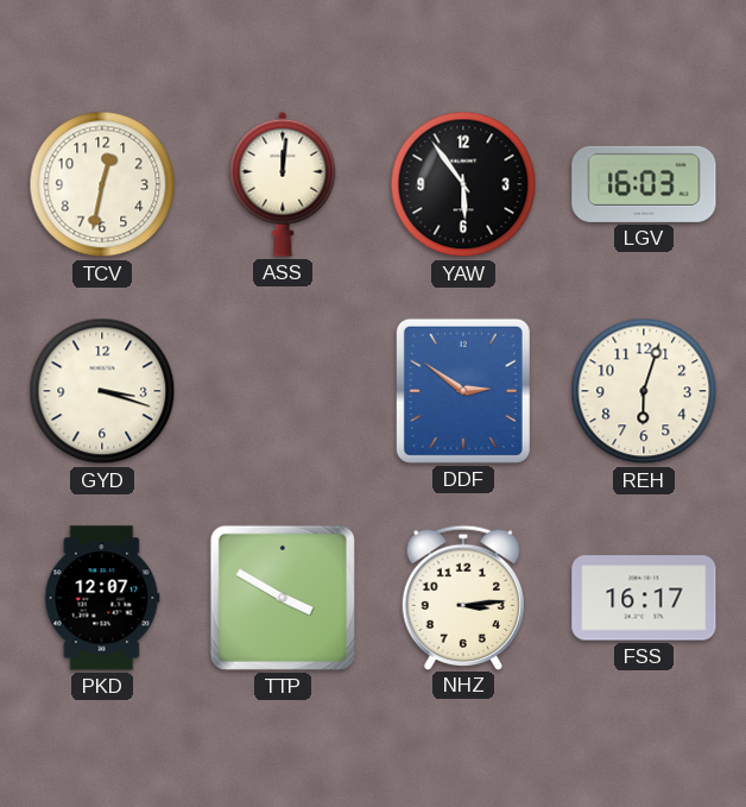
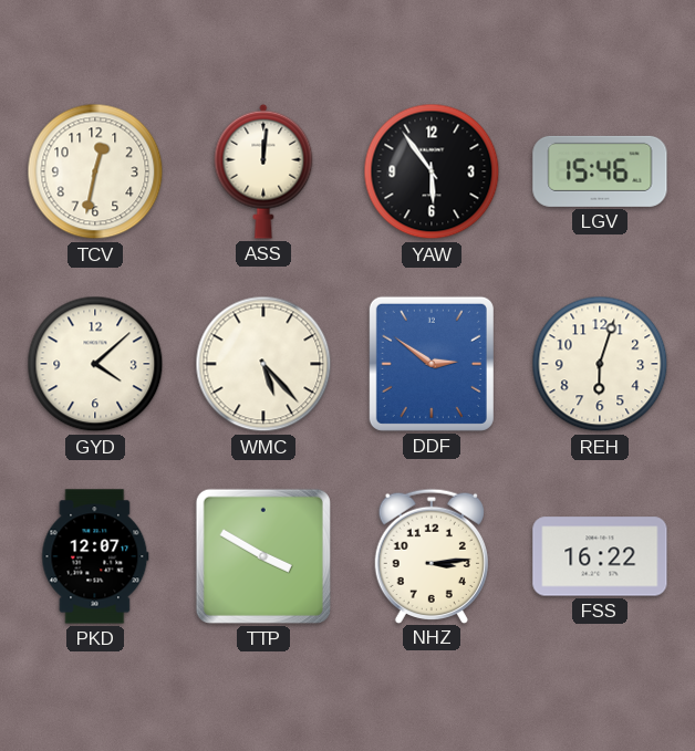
LGV: 16:03 -> 15:46
GYD: 3:18 -> 4:08
WMC: none -> 5:23
FSS: 16:17 -> 16:22
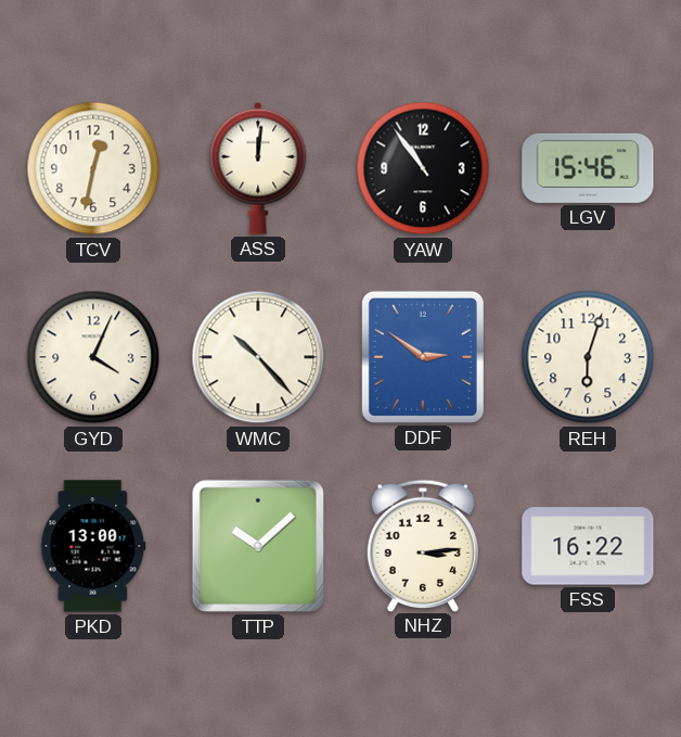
YAW: 5:54 -> 10:54
GYD: 4:08 -> 4:04
WMC: 5:23 -> 10:23
PKD: 12:07 -> 13:00
TTP: 3:50 -> 10:08
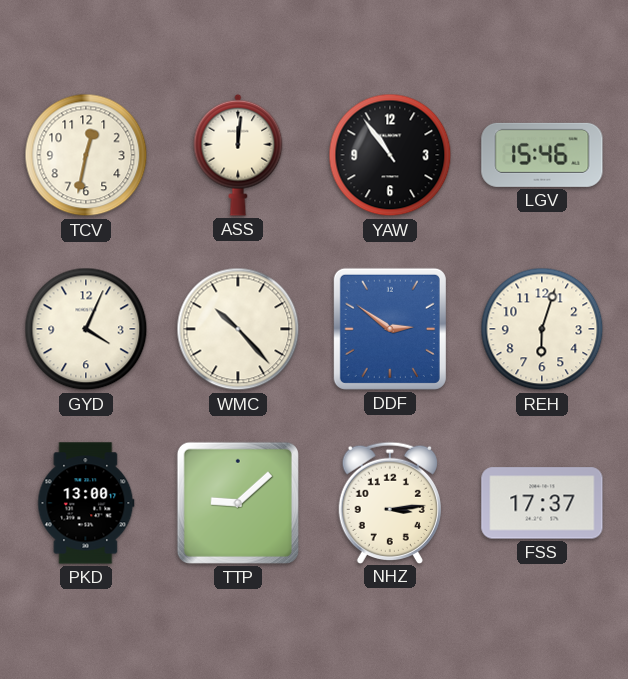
TTP: 10:08 -> 9:08
FSS: 16:22 -> 17:37
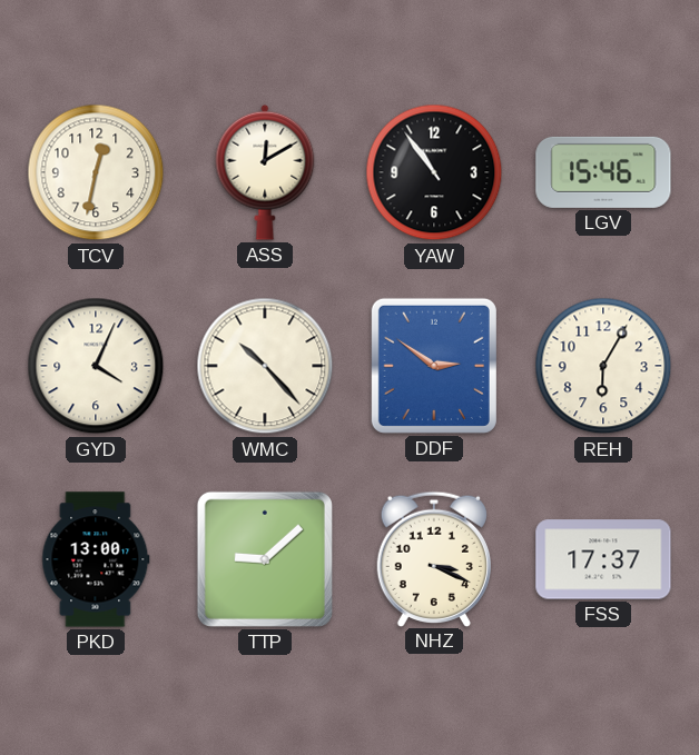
ASS: 12:01 -> 12:10
REH: 6:03 -> 6:05
NHZ: 3:14 -> 3:19
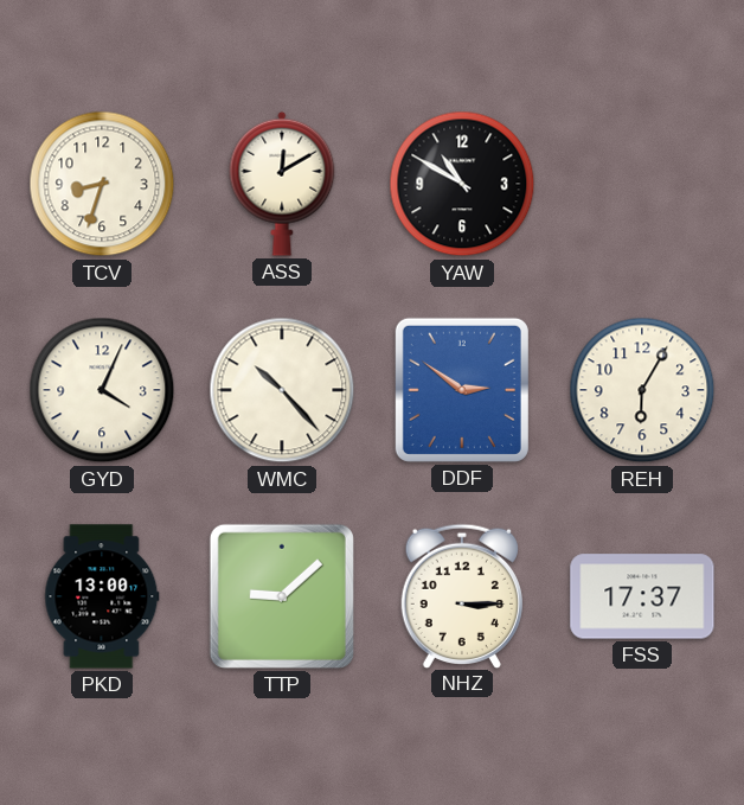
TCV: 12:32 -> 8:33
YAW: 10:54 -> 10:50
LGV: 15:46 -> none
NHZ: 3:19 -> 3:15
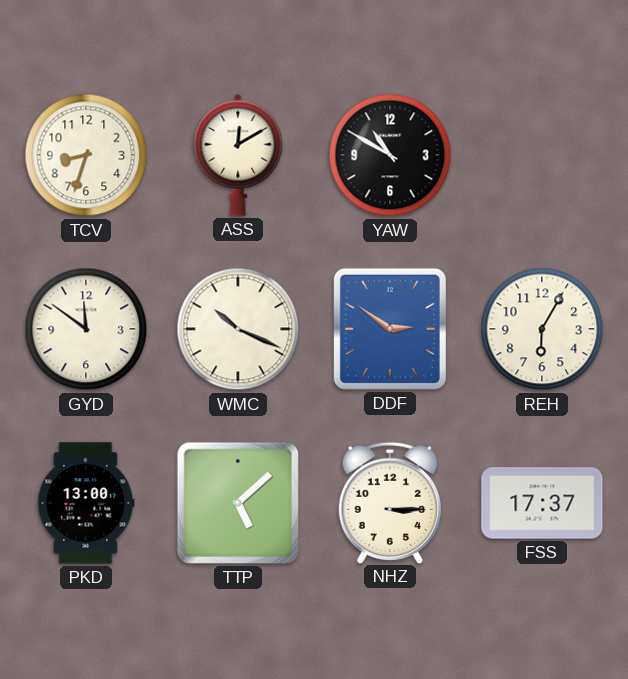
GYD: 4:04 -> 11:51
WMC: 10:23 -> 10:19
TTP: 9:08 -> 5:08
